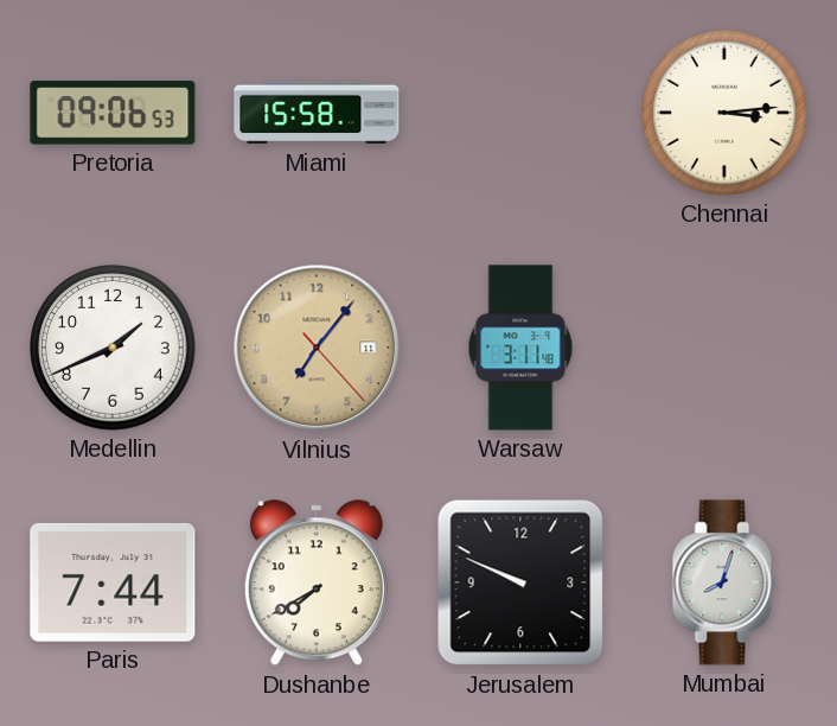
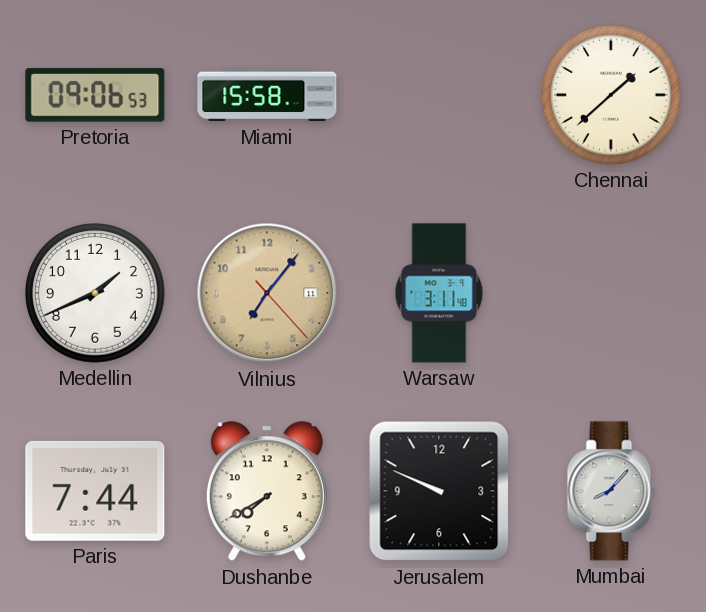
Chennai: 3:14 -> 1:38
Mumbai: 8:03 -> 8:07
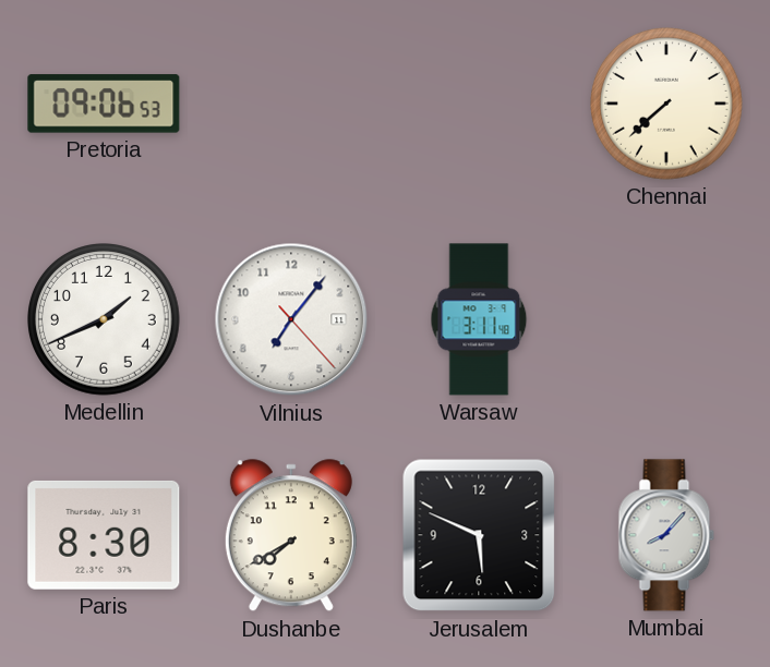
Miami: 15:58 -> none
Chennai: 1:38 -> 7:38
Vilnius dial: champagne -> white
Paris: 7:44 -> 8:30
Jerusalem: 9:49 -> 5:49
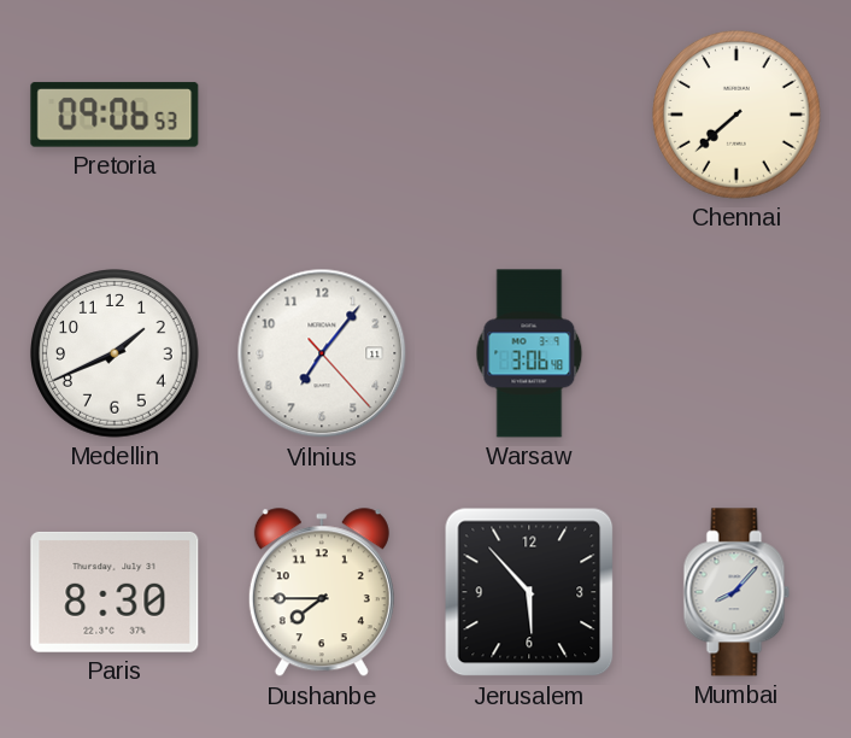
Warsaw: 3:11 -> 3:06
Dushanbe: 7:40 -> 7:45
Jerusalem: 5:49 -> 5:53
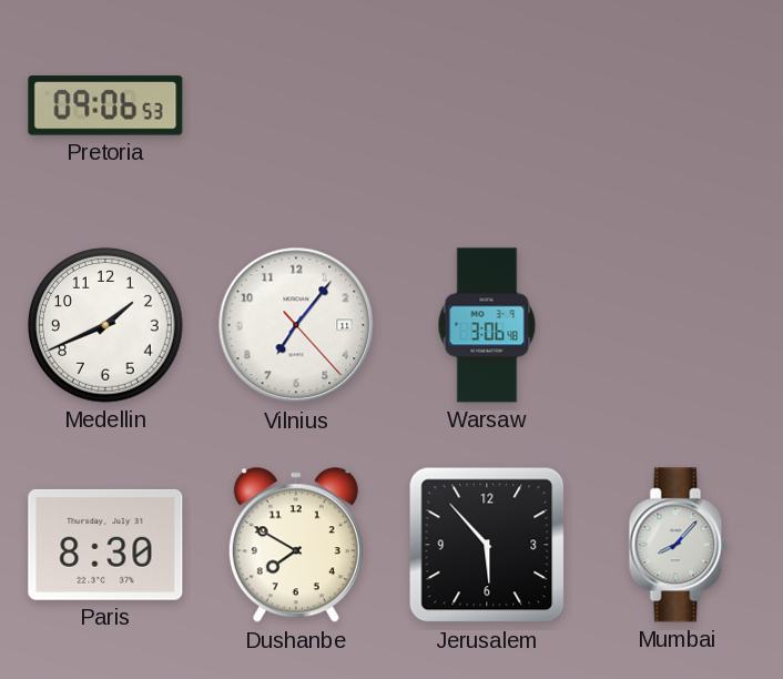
Chennai: 7:38 -> none
Dushanbe: 7:45 -> 7:50
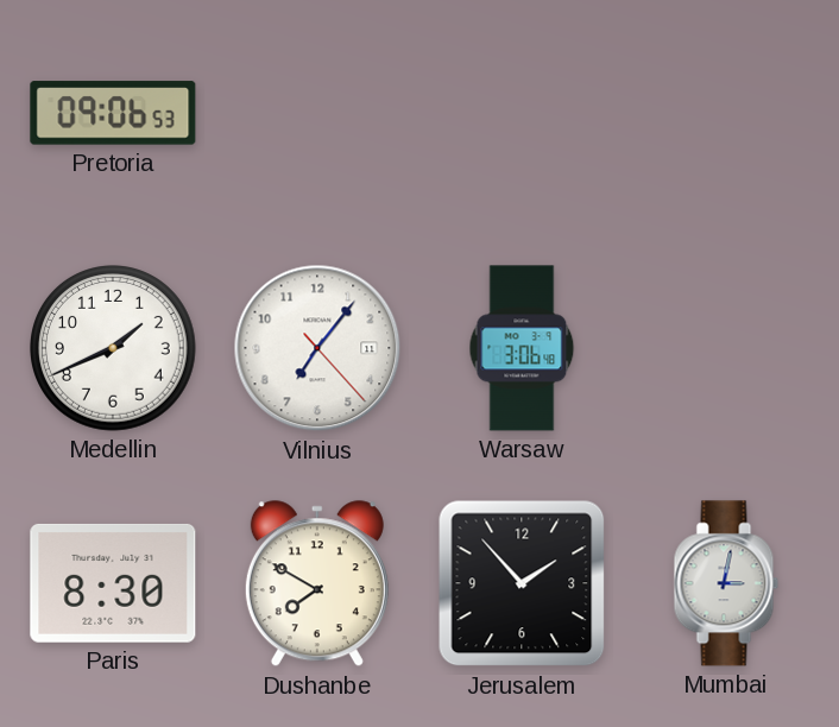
Jerusalem: 5:53 -> 1:53
Mumbai: 8:07 -> 3:02
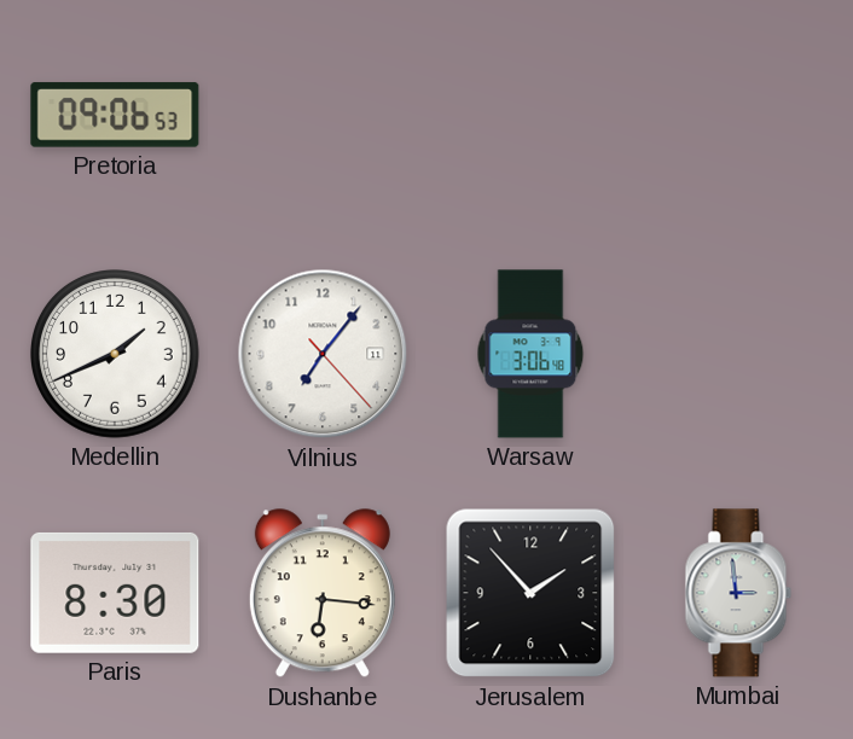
Dushanbe: 7:50 -> 6:16
Mumbai: 3:02 -> 2:59
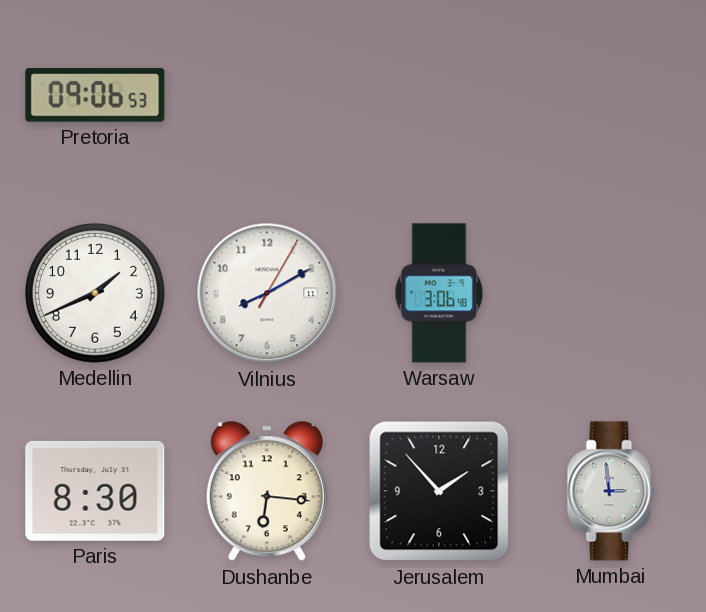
Vilnius: 7:06 -> 8:10
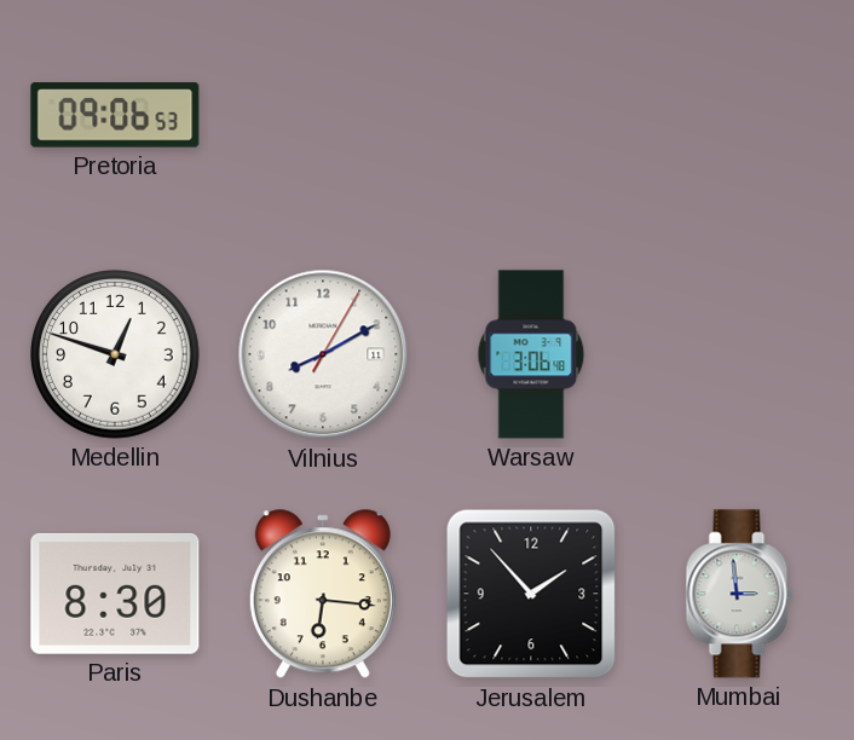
Medellin: 1:41 -> 12:48
